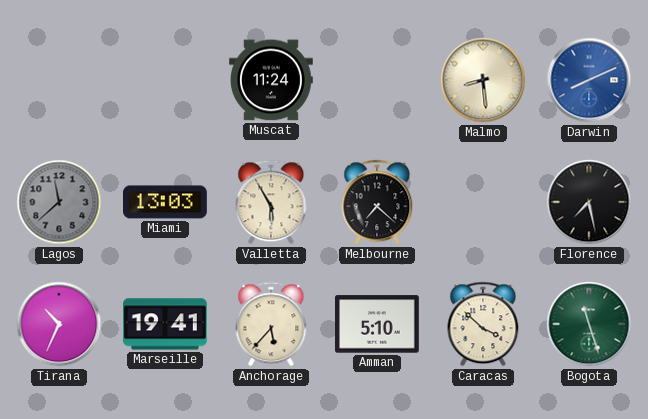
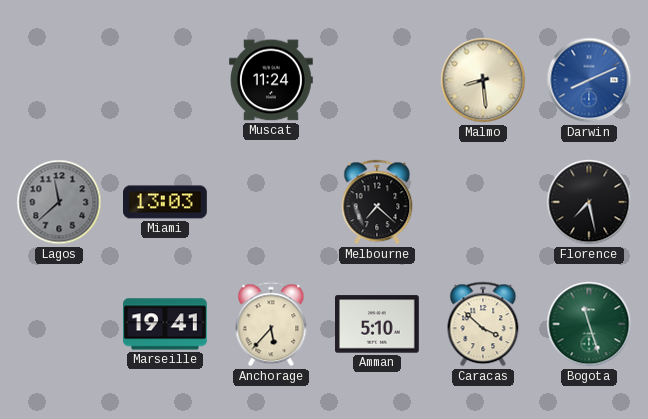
Valletta: 5:55 -> none
Tirana: 10:34 -> none
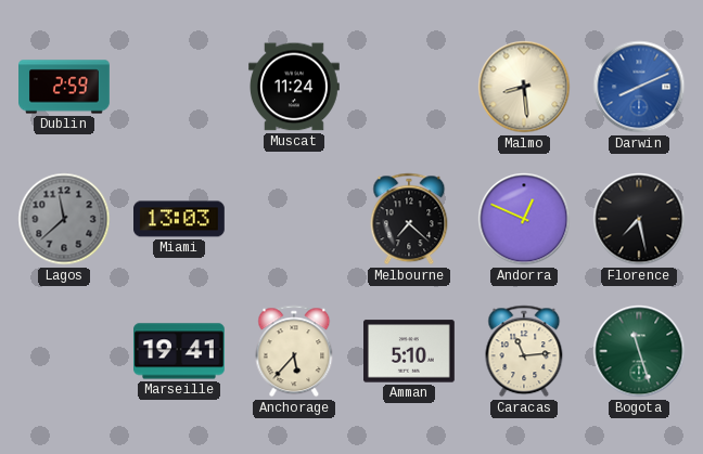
Dublin: none -> 2:59
Andorra: none -> 12:49
Caracas: 3:52 -> 11:14
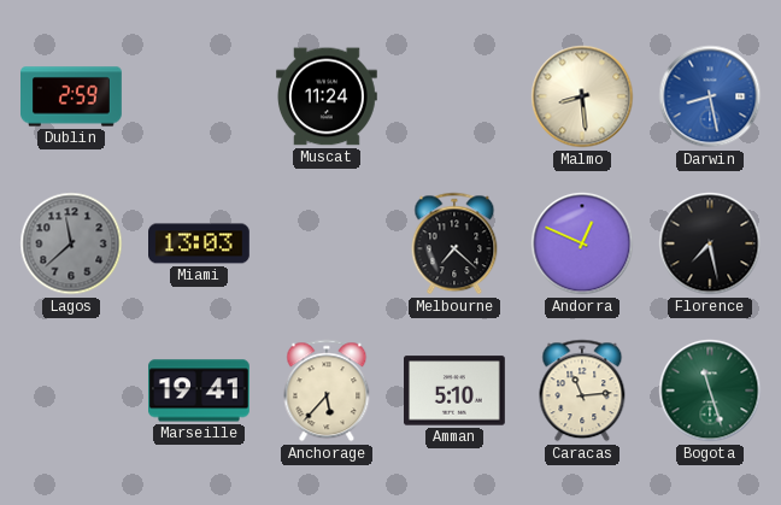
Darwin: 8:11 -> 8:28
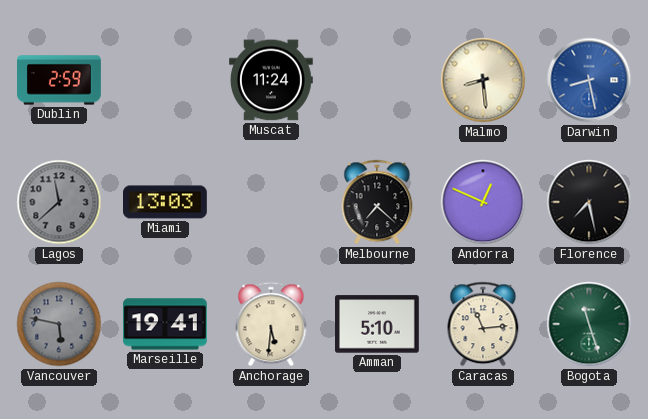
Vancouver: none -> 5:47
Anchorage: 5:37 -> 5:31
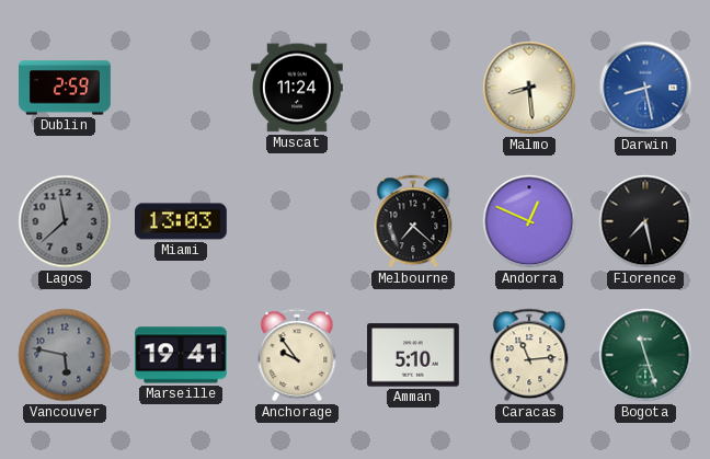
Anchorage: 5:31 -> 9:54
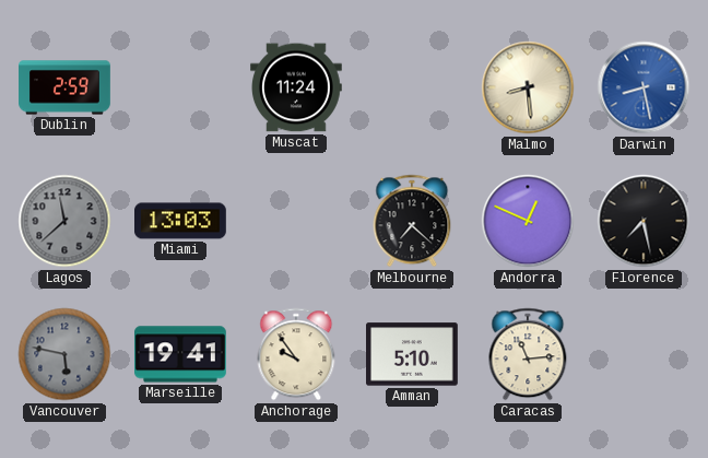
Bogota: 11:27 -> none
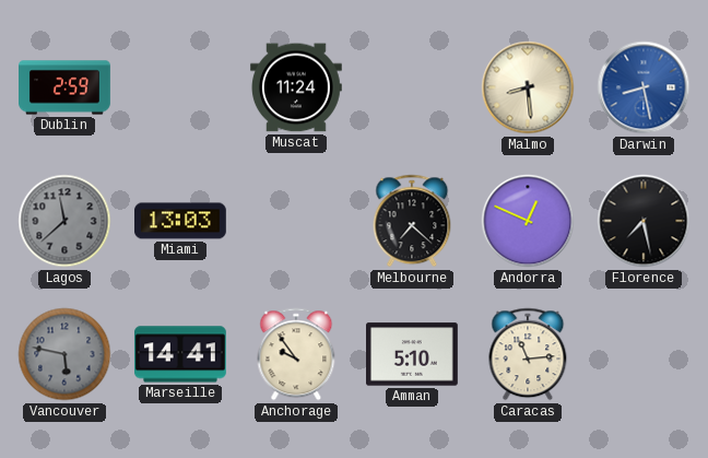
Marseille: 19:41 -> 14:41
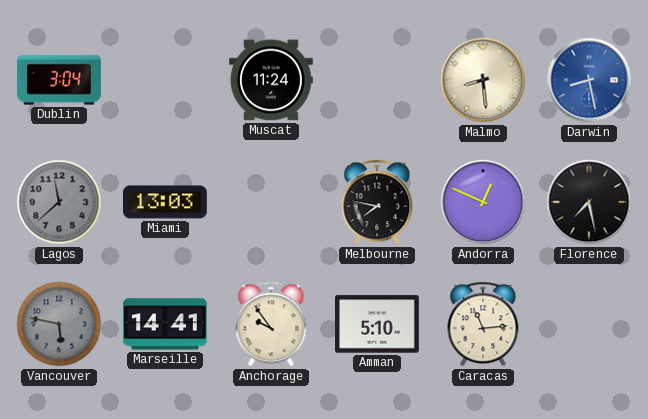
Dublin: 2:59 -> 3:04
Melbourne: 7:22 -> 7:47
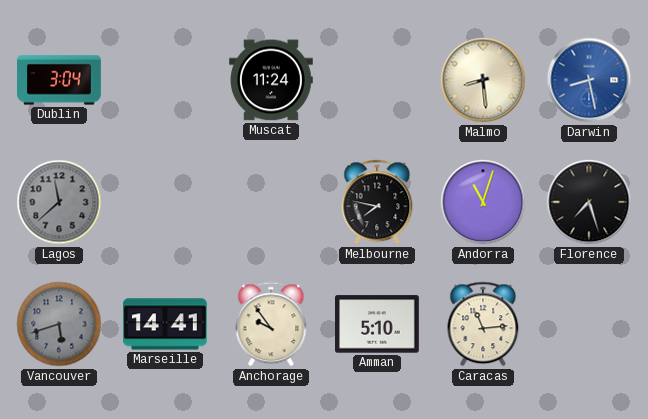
Miami: 13:03 -> none
Andorra: 12:49 -> 11:03
Florence: 7:28 -> 7:27
Vancouver: 5:47 -> 5:42
